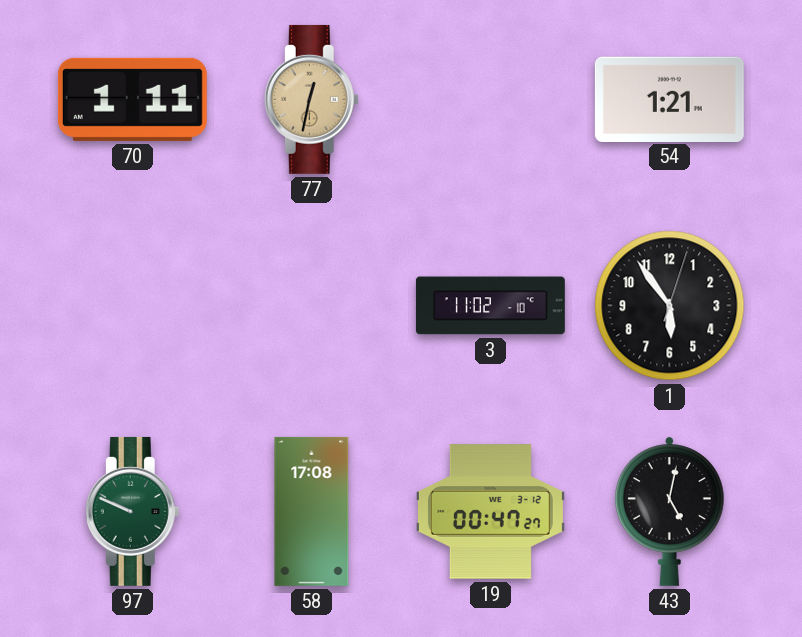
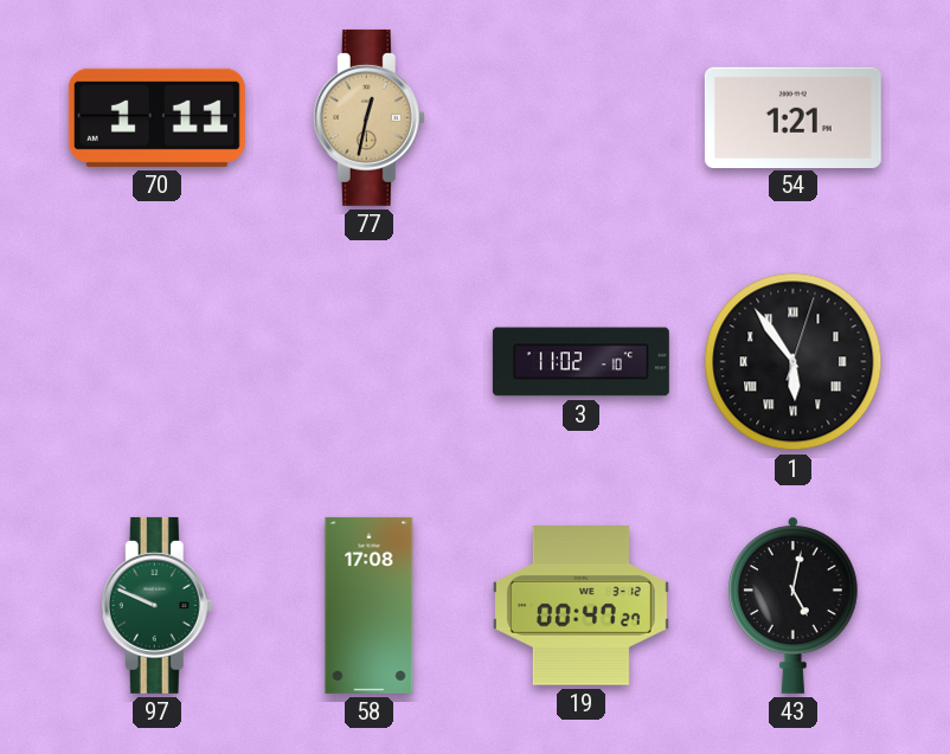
1 numerals: Arabic -> Roman
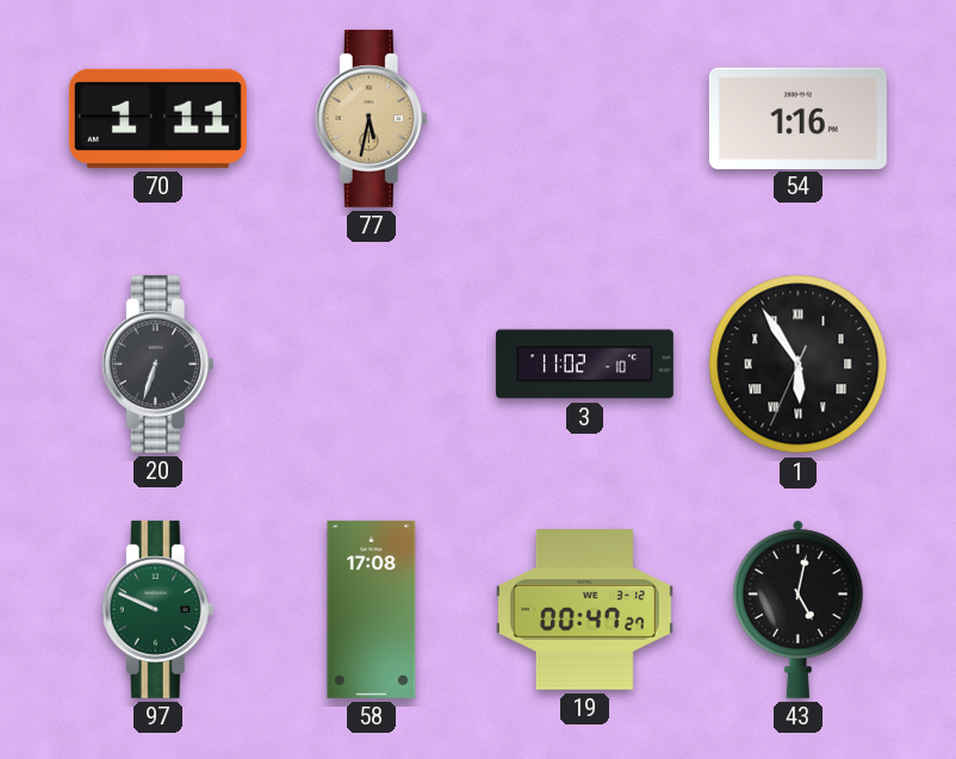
77: 12:32 -> 5:32
54: 1:21 -> 1:16
20: none -> 6:33
1: 5:54:03 -> 5:54:34
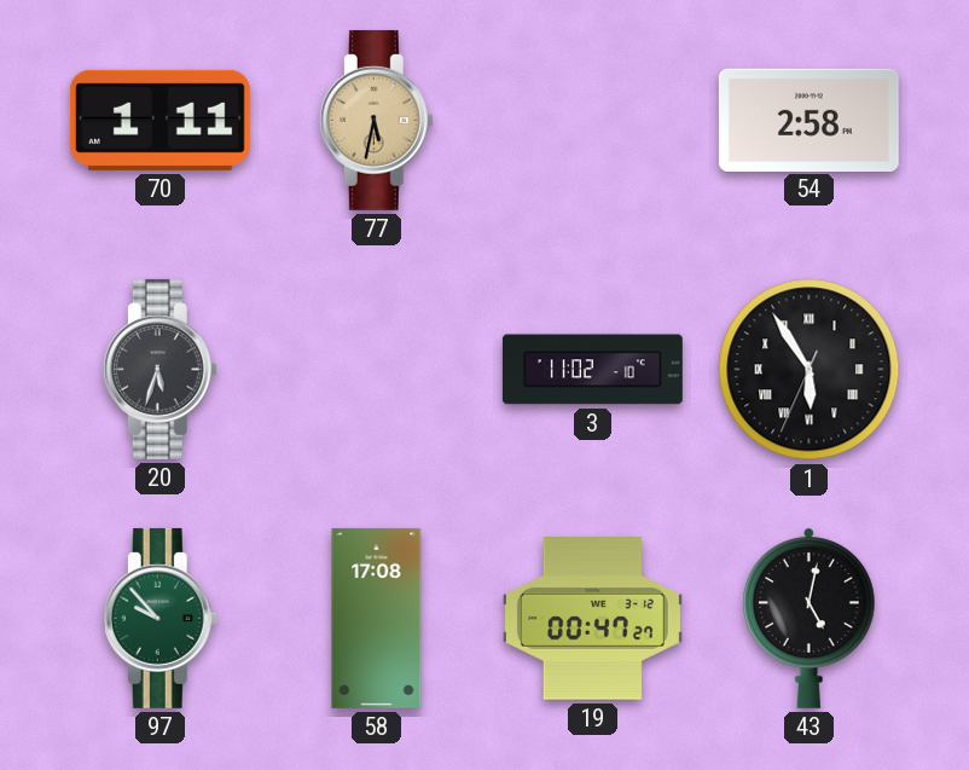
54: 1:16 -> 2:58
20: 6:33 -> 5:33
97: 9:49 -> 9:53
